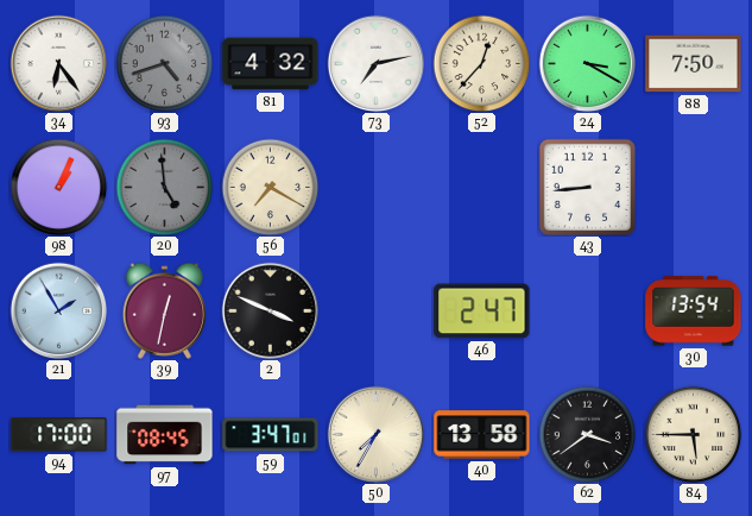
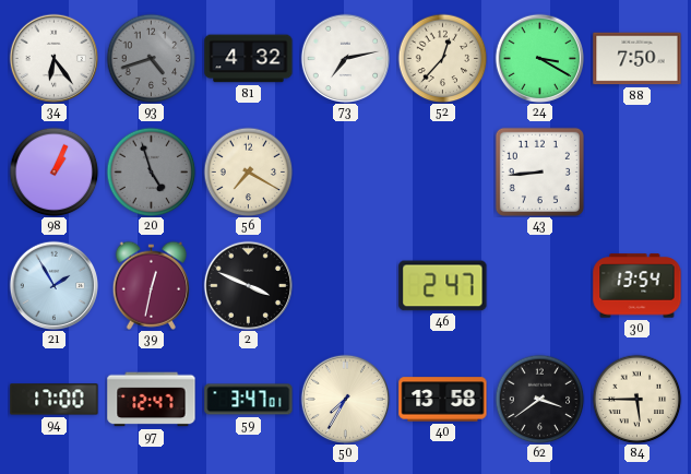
20: 4:59 -> 4:57
97: 08:45 -> 12:47
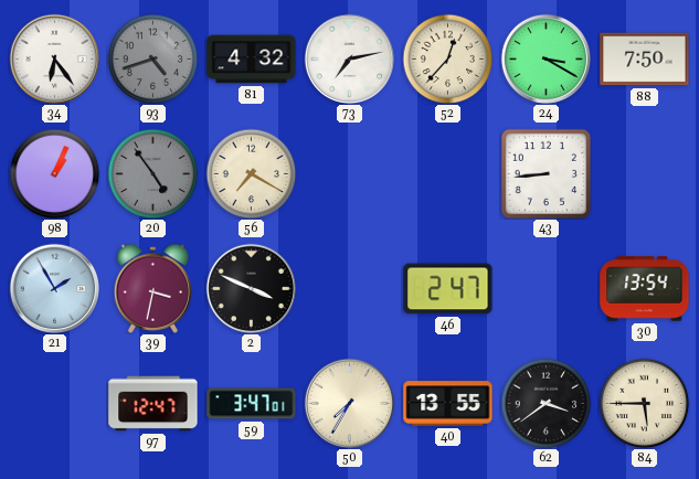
20: 4:57 -> 4:54
39: 12:32 -> 3:32
94: 17:00 -> none
40: 13:58 -> 13:55
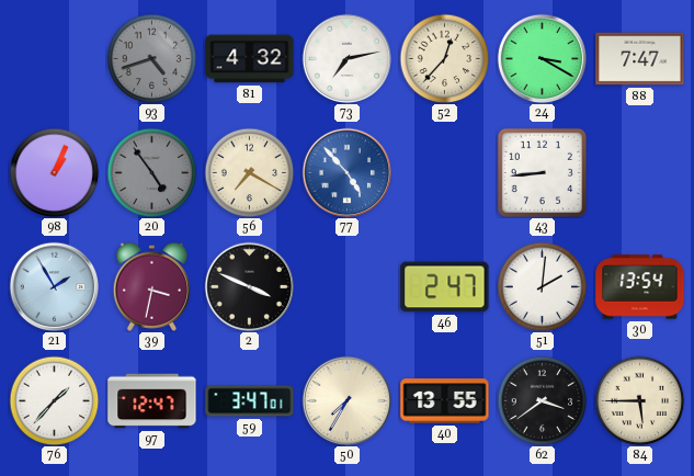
34: 6:24 -> none
88: 7:50 -> 7:47
77: none -> 4:53
51: none -> 2:01
76: none -> 1:37
